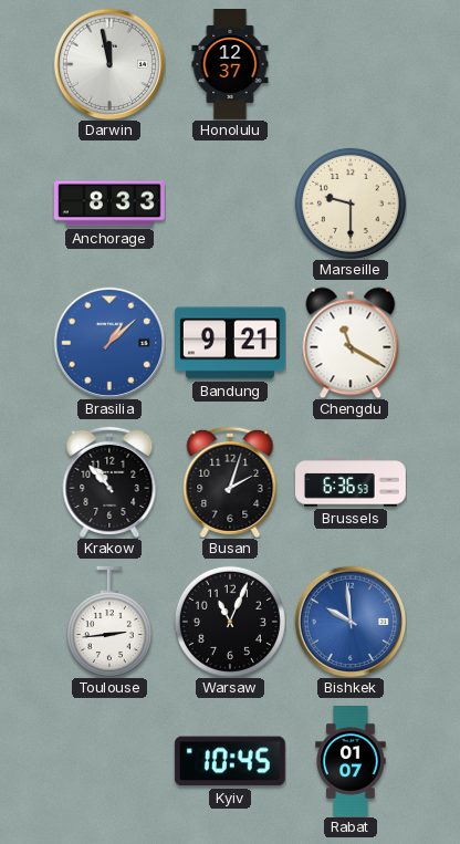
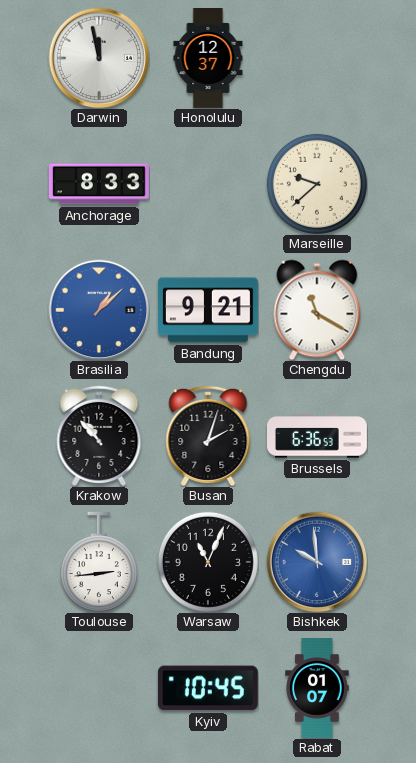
Marseille: 9:30 -> 9:38
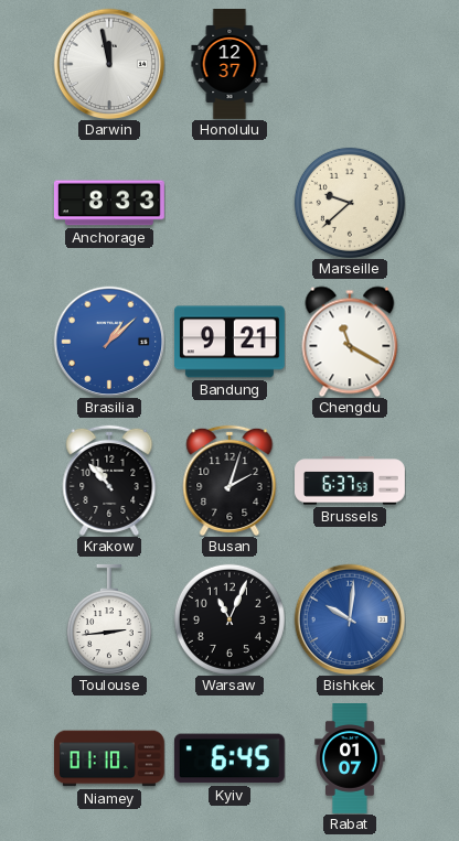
Brussels: 6:36 -> 6:37
Bishkek: 9:59 -> 10:01
Niamey: none -> 01:10
Kyiv: 10:45 -> 6:45
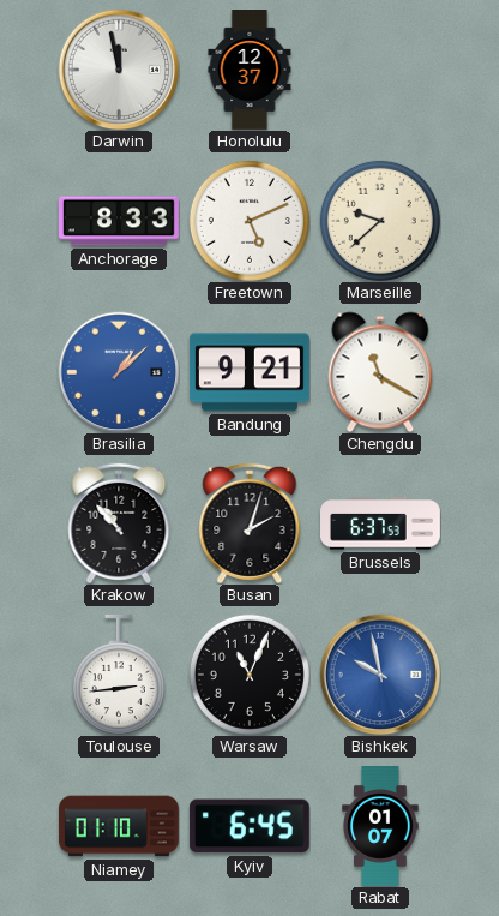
Freetown: none -> 5:11
Bishkek: 10:01 -> 9:58
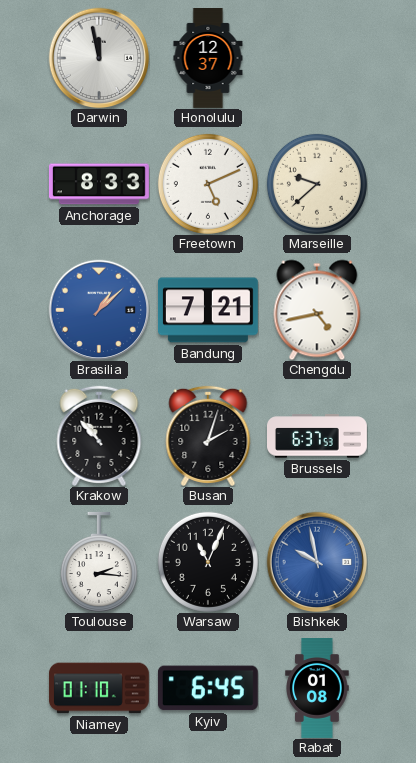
Bandung: 9:21 -> 7:21
Chengdu: 11:20 -> 4:43
Toulouse: 2:44 -> 2:16
Rabat: 01:07 -> 01:08
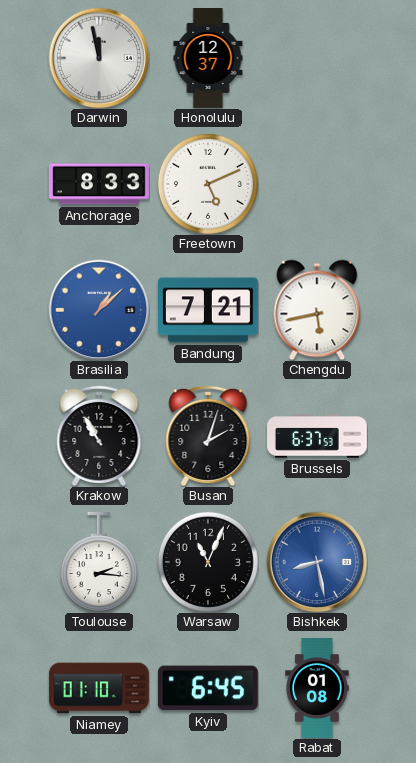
Marseille: 9:38 -> none
Chengdu: 4:43 -> 5:43
Krakow: 10:53 -> 10:55
Bishkek: 9:58 -> 8:28
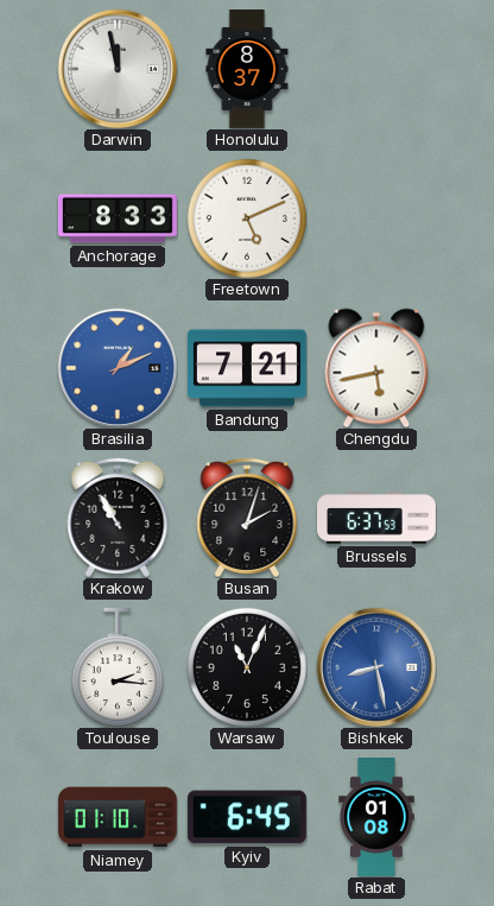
Honolulu: 12:37 -> 8:37
Brasilia: 1:08 -> 1:11
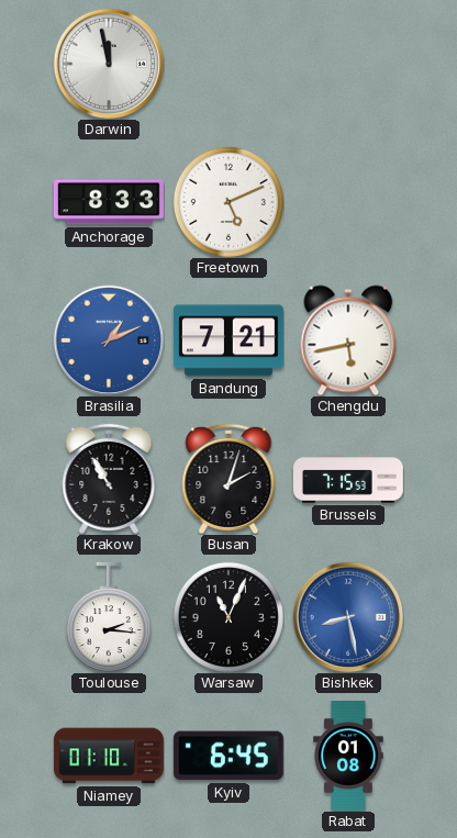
Honolulu: 8:37 -> none
Brussels: 6:37 -> 7:15
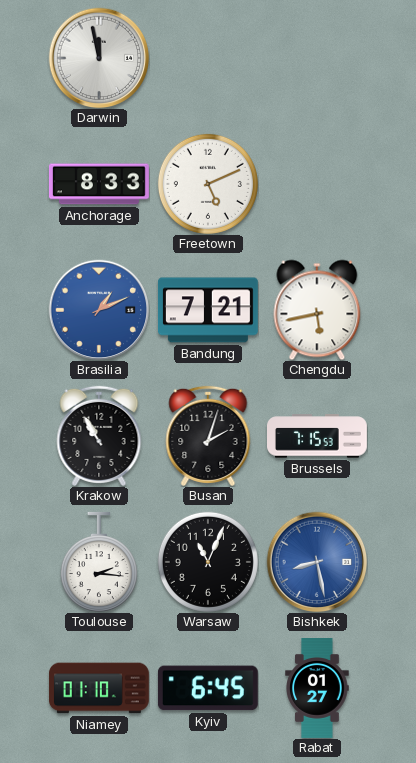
Rabat: 01:08 -> 01:27
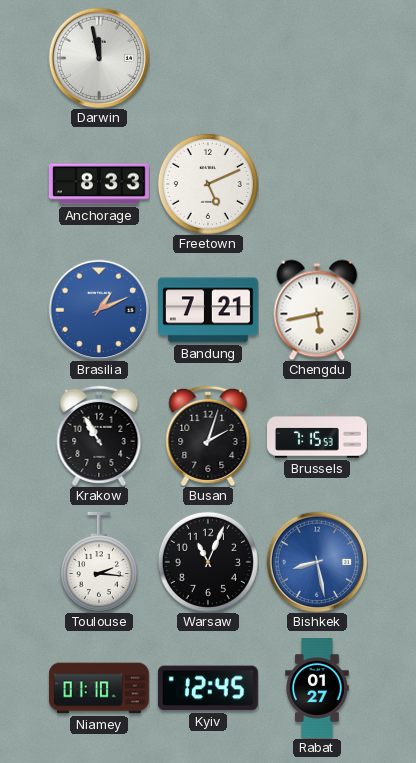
Kyiv: 6:45 -> 12:45
